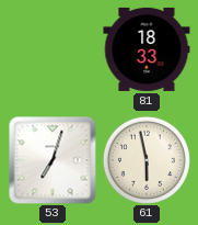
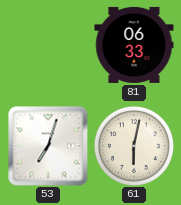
81: 18:33 -> 06:33
61: 5:58 -> 6:02
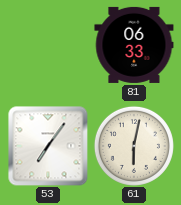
53: 7:03 -> 7:06
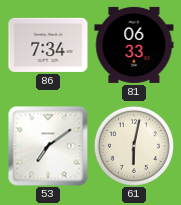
86: none -> 7:34
53: 7:06 -> 7:09
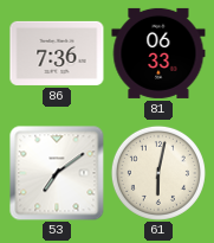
86: 7:34 -> 7:36
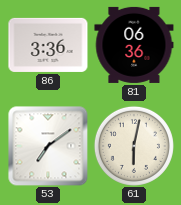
86: 7:36 -> 3:36
81: 06:33 -> 06:36
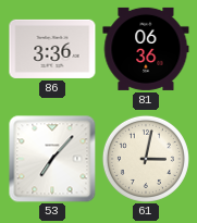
53: 7:09 -> 7:07
61: 6:02 -> 3:02
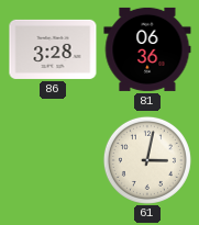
86: 3:36 -> 3:28
53: 7:07 -> none
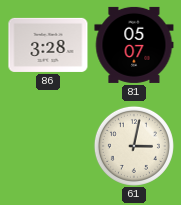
81: 06:36 -> 05:07
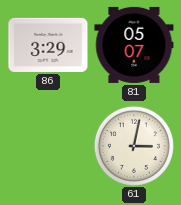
86: 3:28 -> 3:29
